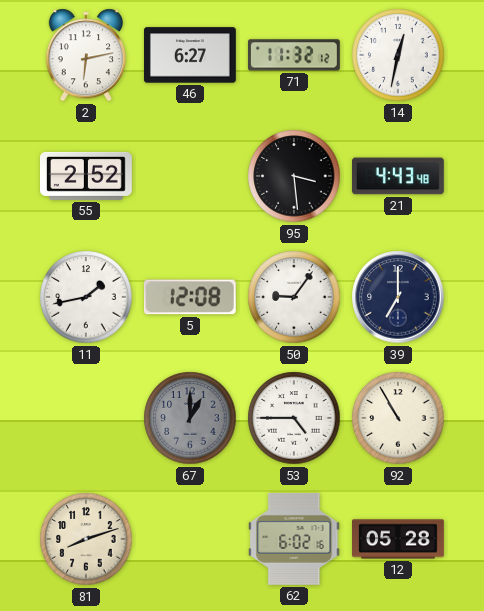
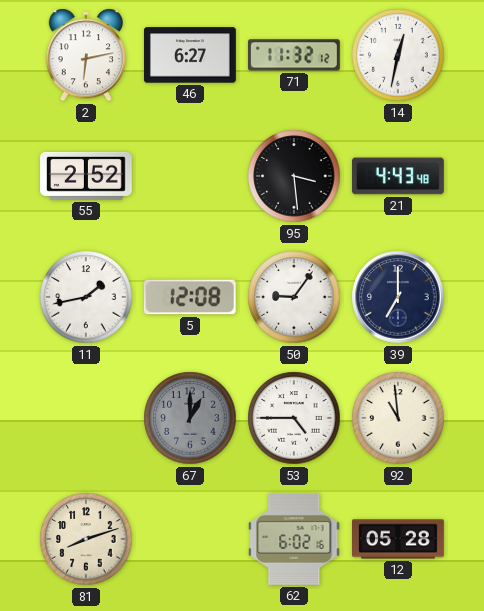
92: 10:55 -> 10:59
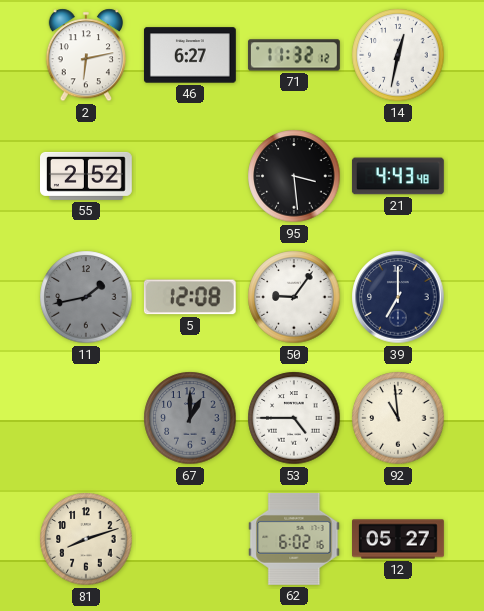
11 dial: white -> grey
12: 05:28 -> 05:27
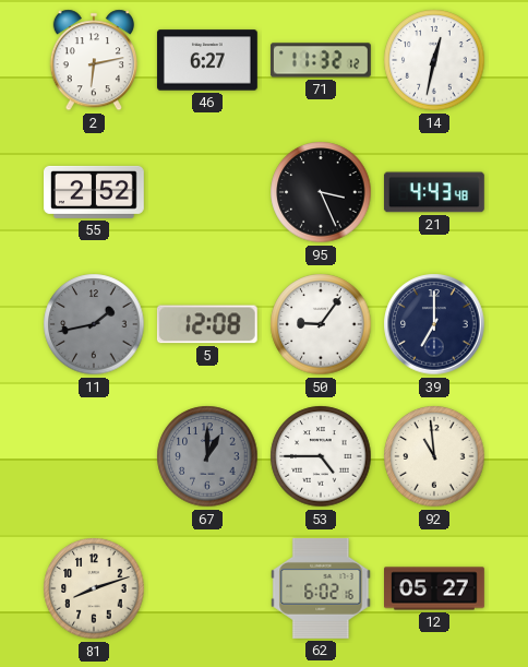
95: 3:29 -> 3:26
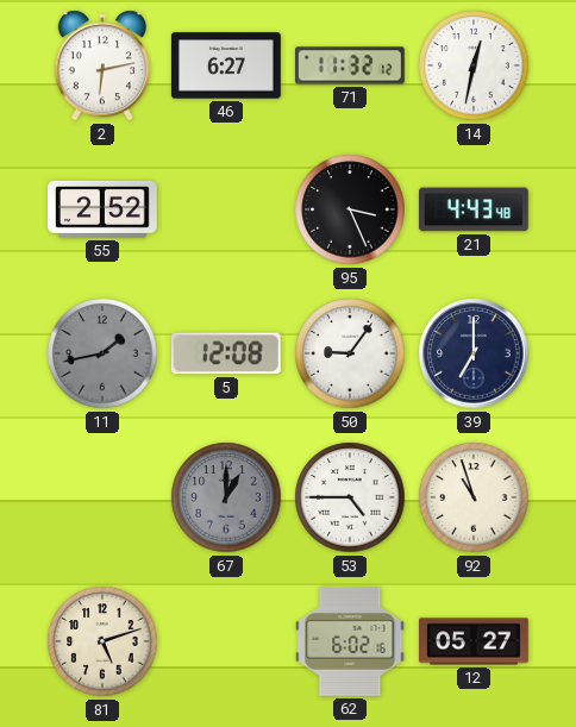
92: 10:59 -> 10:57
81: 8:12 -> 5:12
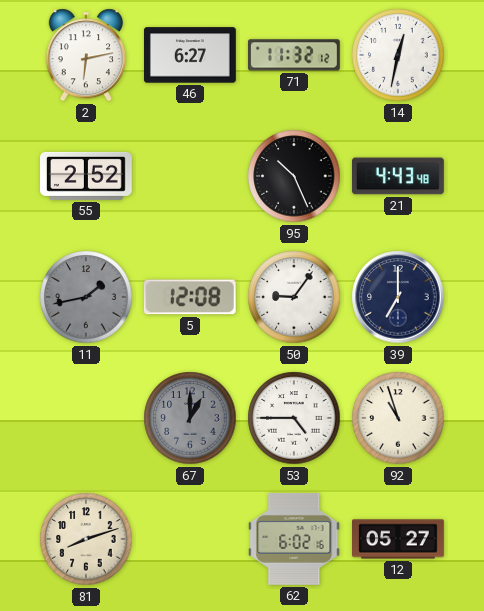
95: 3:26 -> 10:26
81: 5:12 -> 8:12
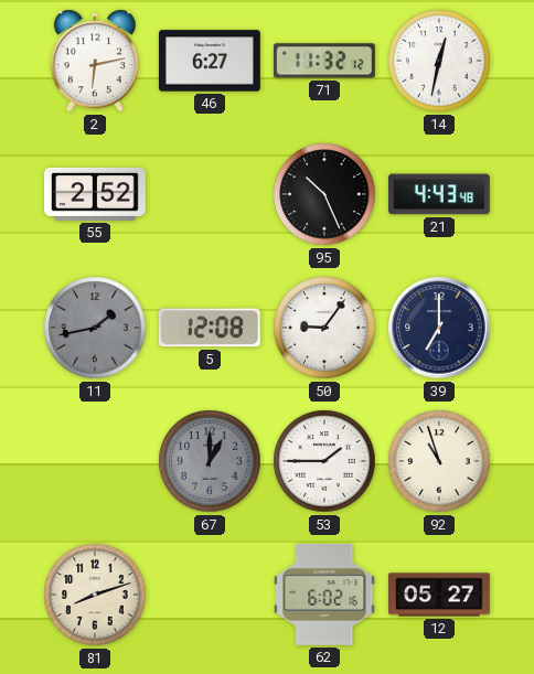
53: 4:45 -> 1:45
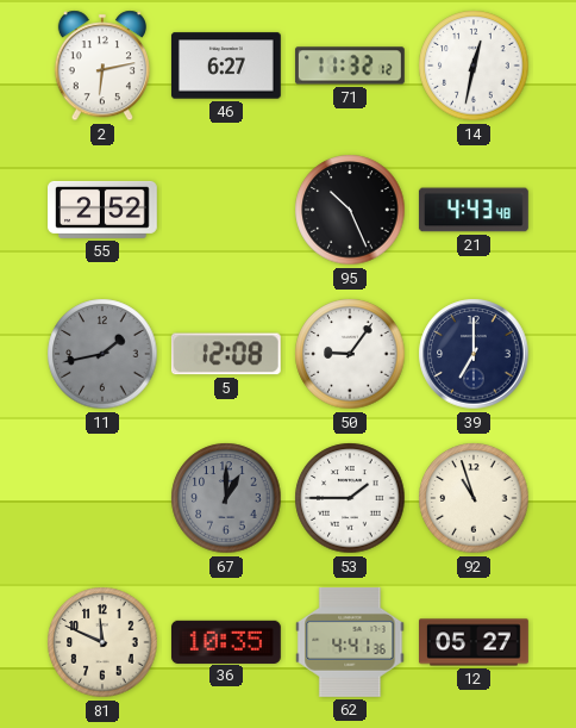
81: 8:12 -> 11:49
36: none -> 10:35
62: 6:02 -> 4:41
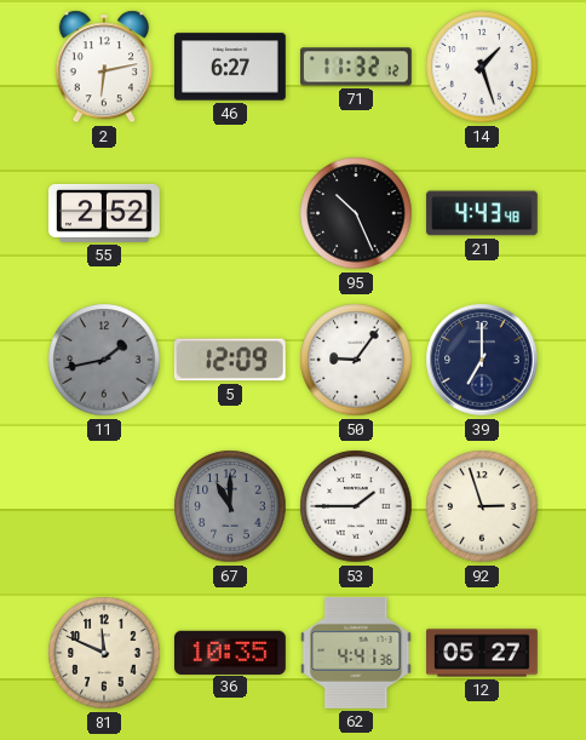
14: 12:32 -> 1:27
5: 12:08 -> 12:09
67: 1:00 -> 11:00
92: 10:57 -> 2:57
